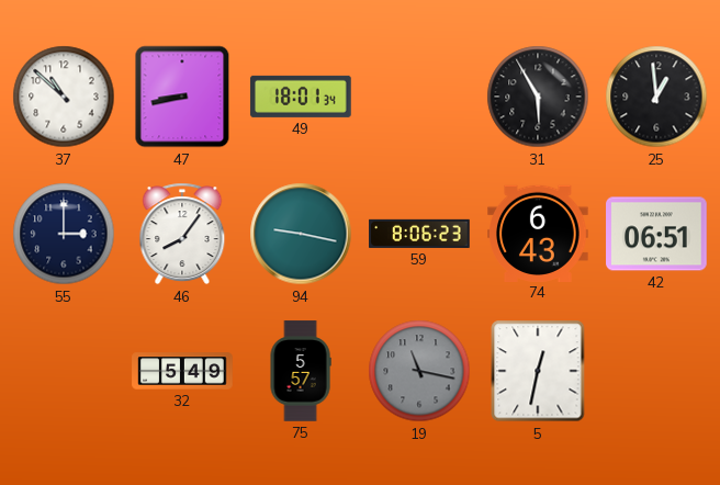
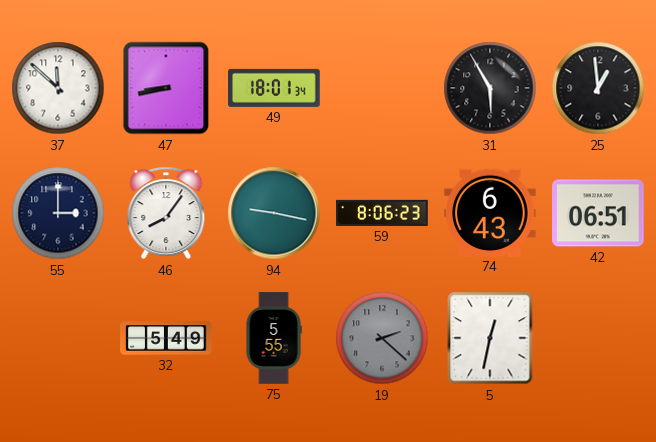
37: 10:52 -> 11:52
75: 5:57 -> 5:55
19: 11:17 -> 2:22
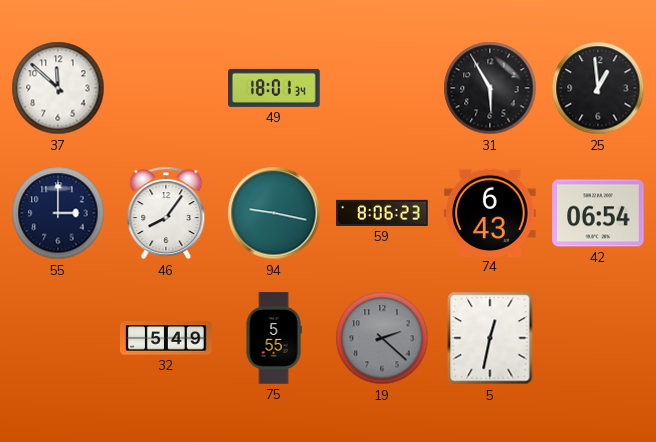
47: 8:43 -> none
42: 06:51 -> 06:54
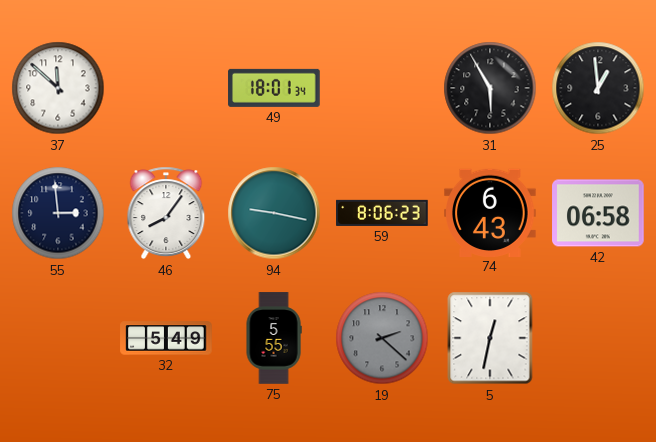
55: 3:00 -> 2:59
42: 06:54 -> 06:58
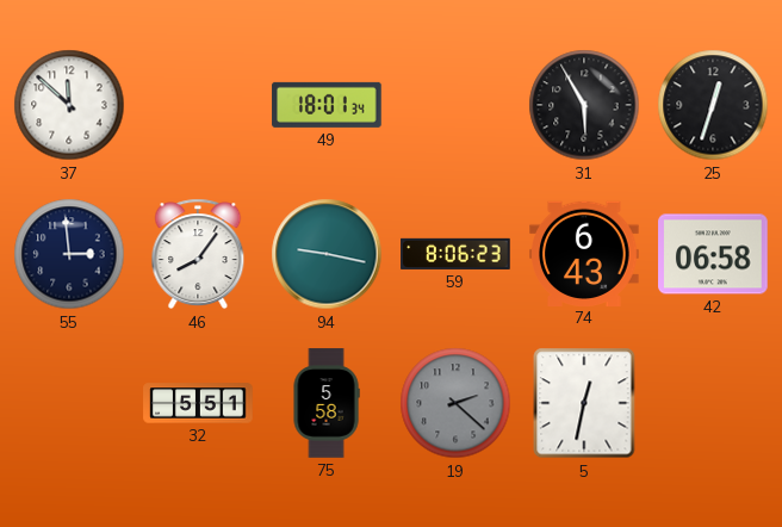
25: 12:59 -> 12:33
32: 5:49 -> 5:51
75: 5:55 -> 5:58
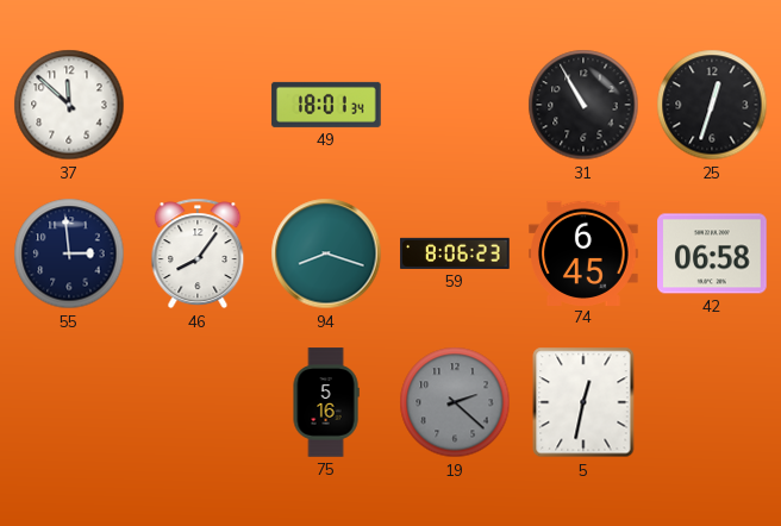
31: 5:55 -> 10:55
94: 9:17 -> 8:18
74: 6:43 -> 6:45
32: 5:51 -> none
75: 5:58 -> 5:16
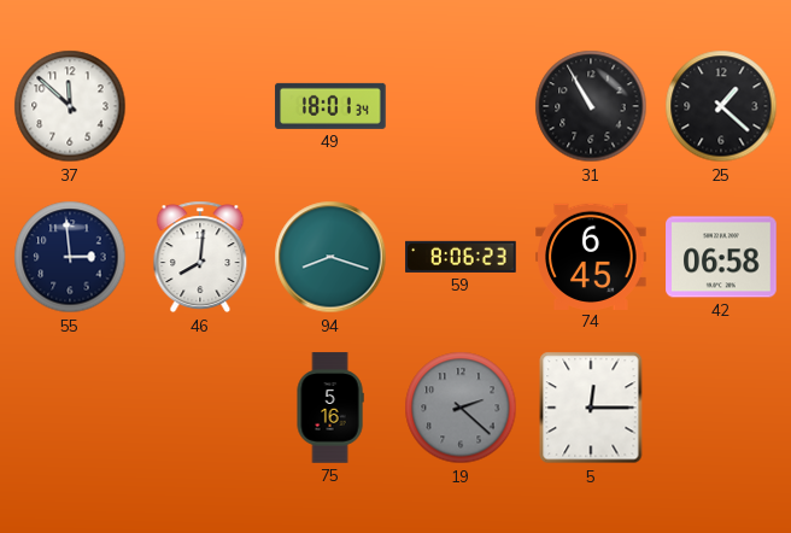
25: 12:33 -> 1:22
46: 8:06 -> 8:01
5: 12:32 -> 12:15
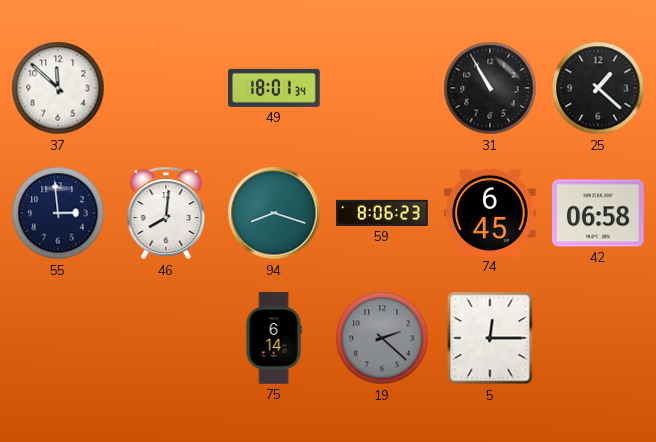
75: 5:16 -> 6:14
